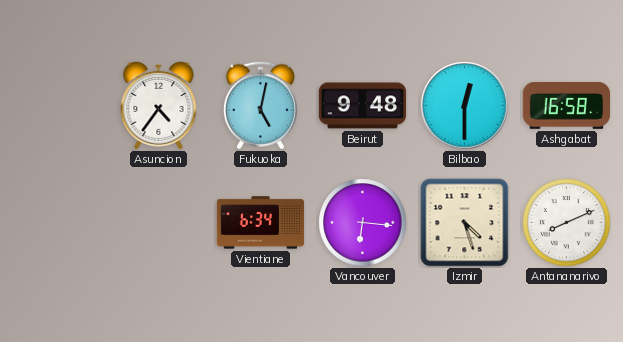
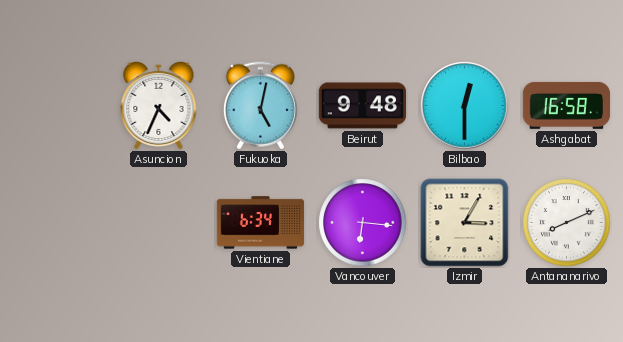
Asuncion: 4:36 -> 4:34
Izmir: 4:27 -> 3:05
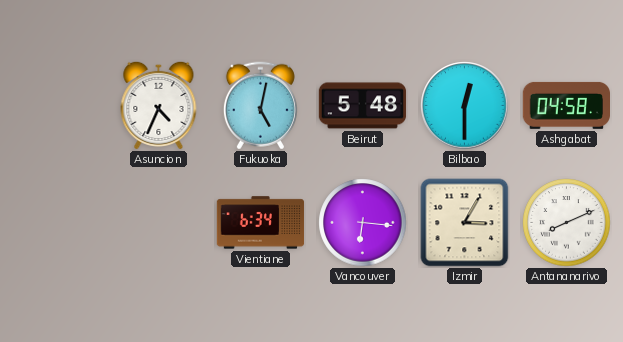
Beirut: 9:48 -> 5:48
Ashgabat: 16:58 -> 04:58
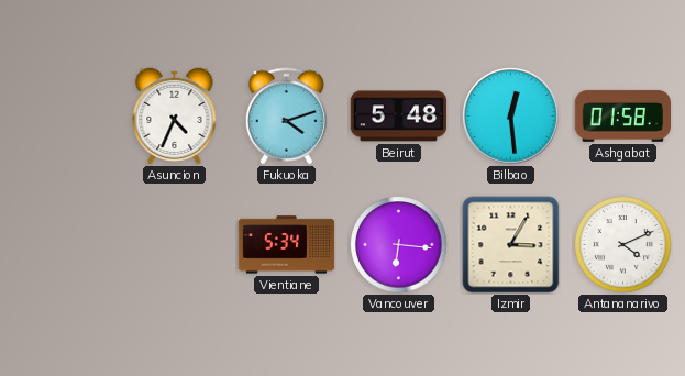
Fukuoka: 5:02 -> 4:12
Bilbao: 12:30 -> 12:29
Ashgabat: 04:58 -> 01:58
Vientiane: 6:34 -> 5:34
Antananarivo: 8:11 -> 4:11
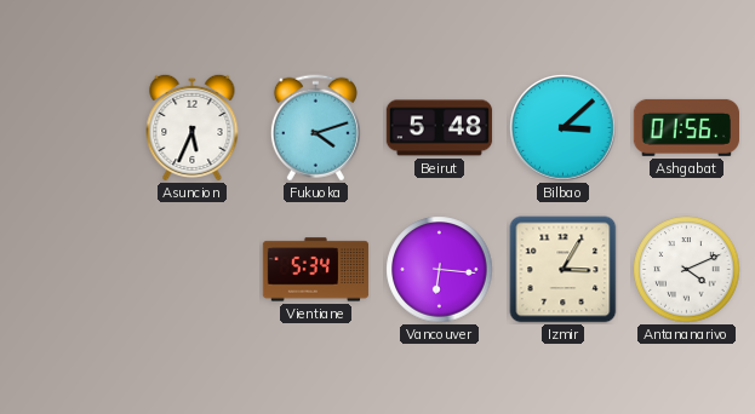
Asuncion: 4:34 -> 5:34
Bilbao: 12:29 -> 3:08
Ashgabat: 01:58 -> 01:56
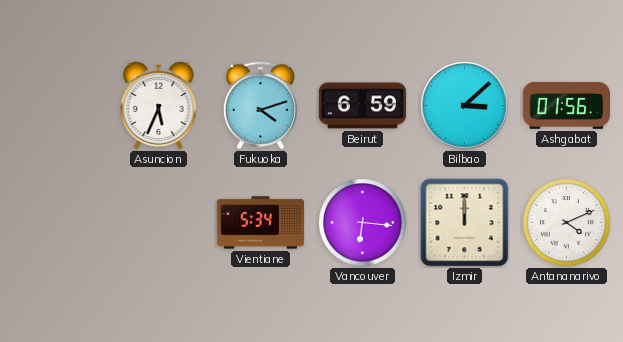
Beirut: 5:48 -> 6:59
Izmir: 3:05 -> 12:00
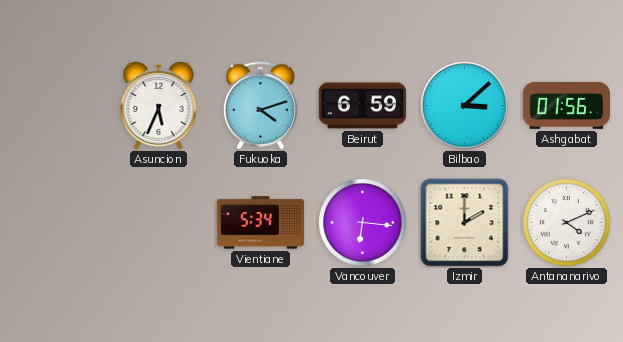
Izmir: 12:00 -> 2:00
